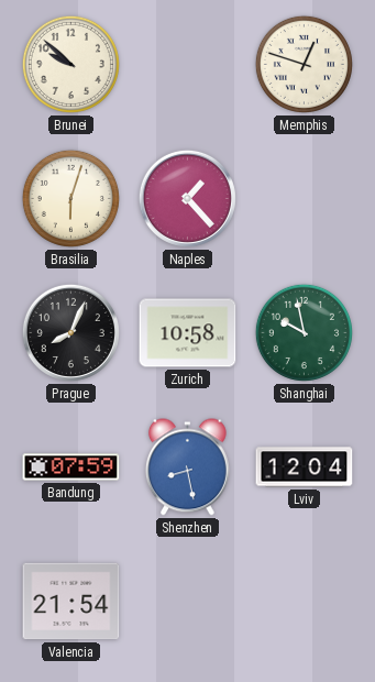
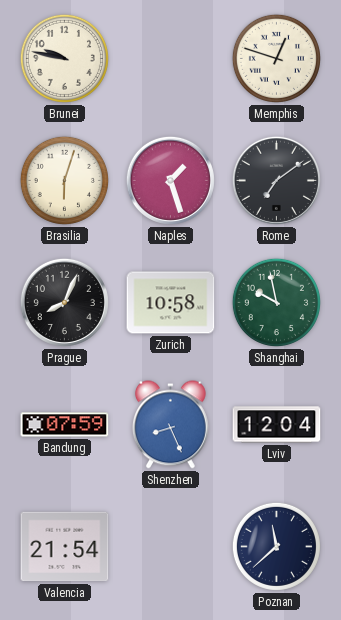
Brunei: 9:52 -> 9:47
Naples: 1:23 -> 1:27
Rome: none -> 7:09
Shenzhen: 8:28 -> 8:26
Poznan: none -> 11:38
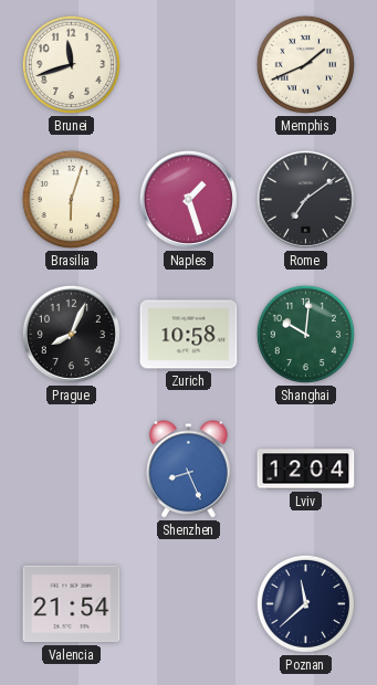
Brunei: 9:47 -> 11:42
Memphis: 12:48 -> 1:41
Shanghai: 9:58 -> 10:01
Bandung: 07:59 -> none
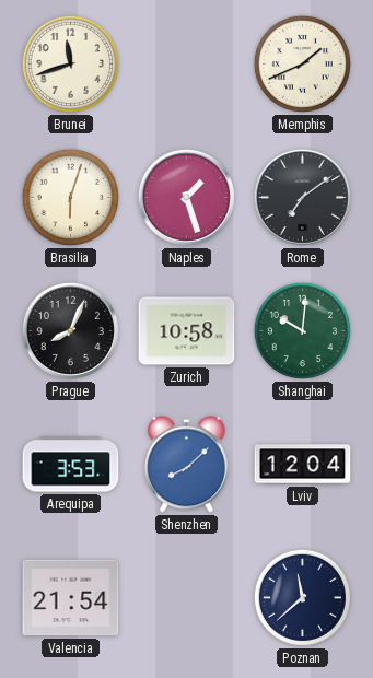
Arequipa: none -> 3:53
Shenzhen: 8:26 -> 8:08
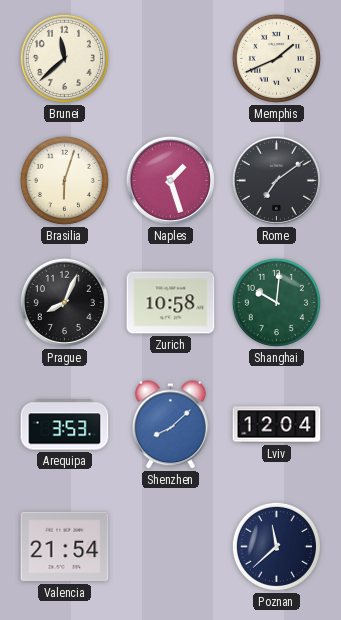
Brunei: 11:42 -> 11:38
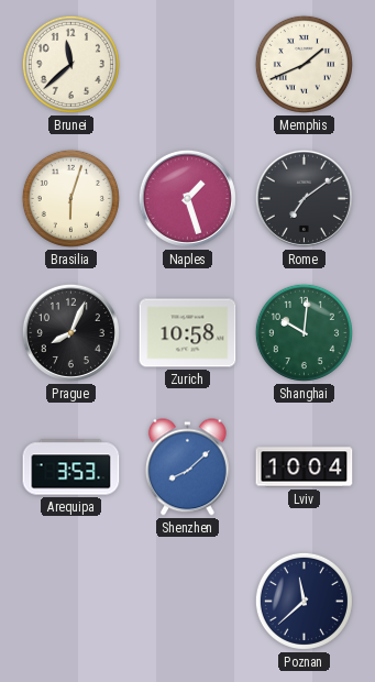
Lviv: 12:04 -> 10:04
Valencia: 21:54 -> none
